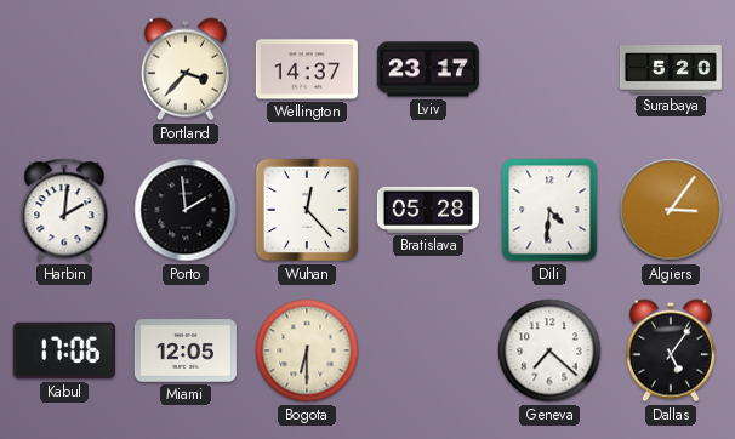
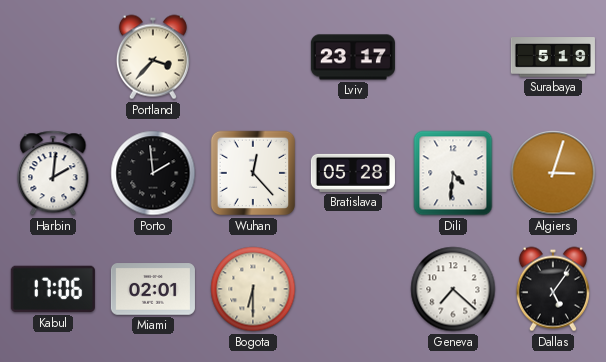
Wellington: 14:37 -> none
Surabaya: 5:20 -> 5:19
Algiers: 3:06 -> 3:03
Miami: 12:05 -> 02:01
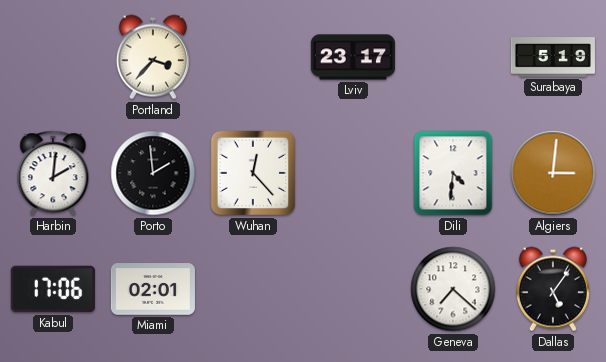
Bratislava: 05:28 -> none
Algiers: 3:03 -> 3:01
Bogota: 6:30 -> none
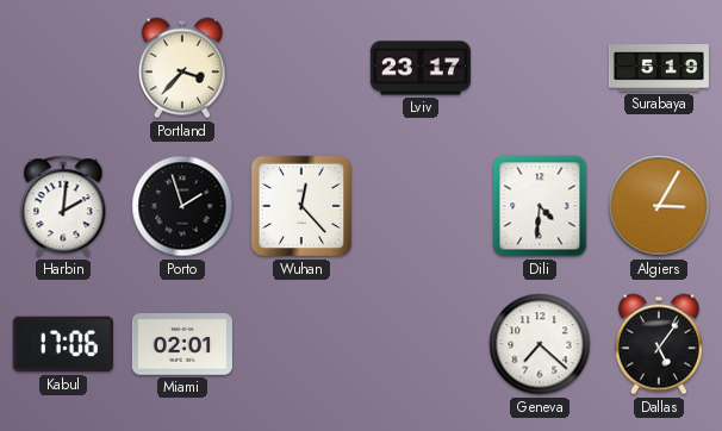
Porto: 1:59 -> 1:57
Algiers: 3:01 -> 3:05
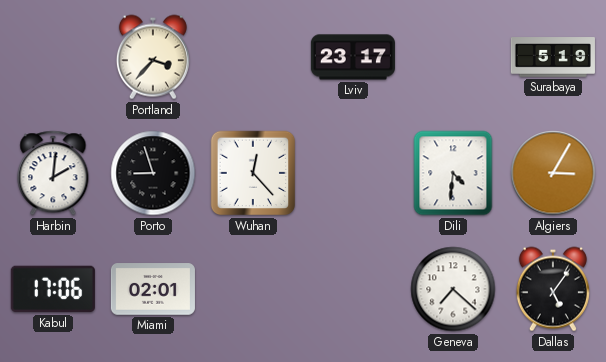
Porto: 1:57 -> 8:57
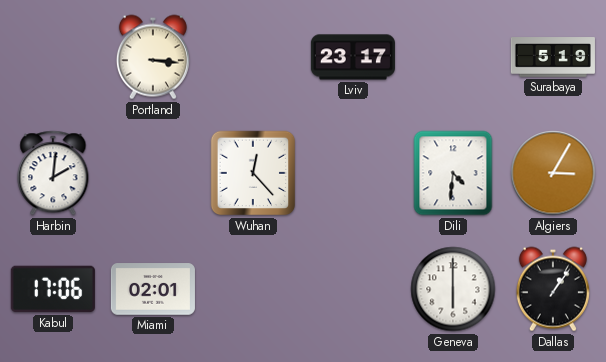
Portland: 3:37 -> 3:16
Porto: 8:57 -> none
Geneva: 7:22 -> 6:00
Dallas: 5:06 -> 1:06
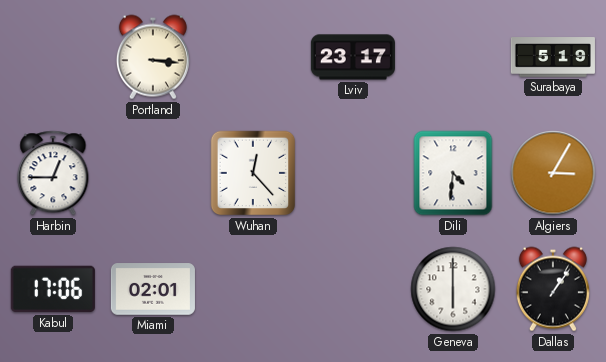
Harbin: 2:01 -> 12:45
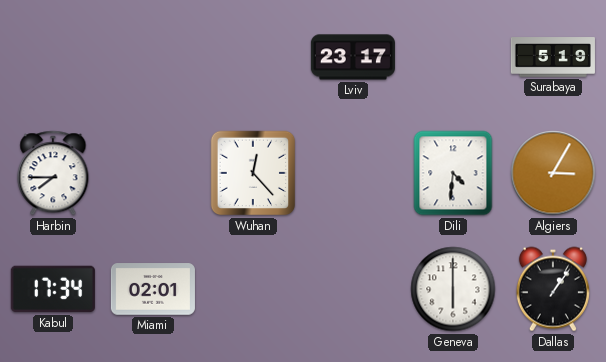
Portland: 3:16 -> none
Harbin: 12:45 -> 7:45
Kabul: 17:06 -> 17:34
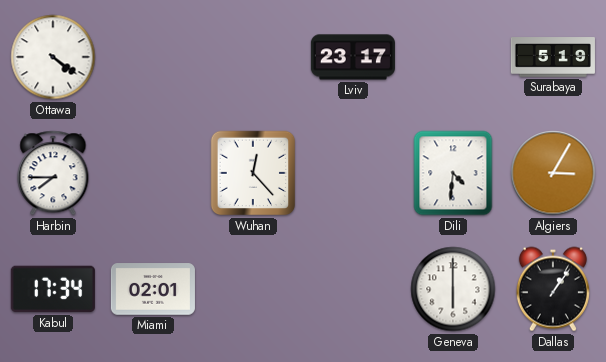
Ottawa: none -> 4:21
